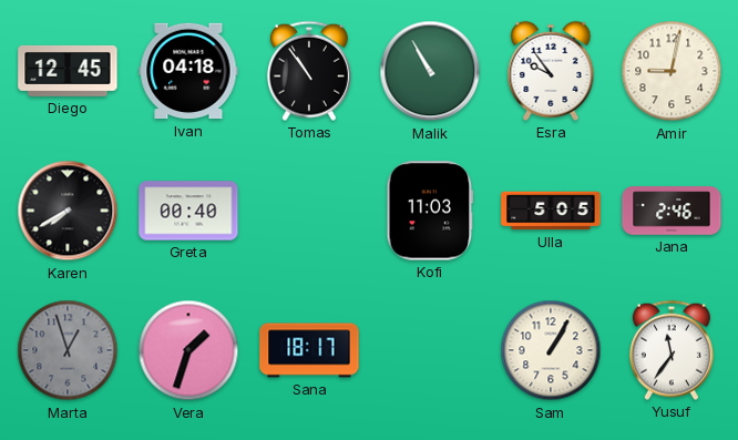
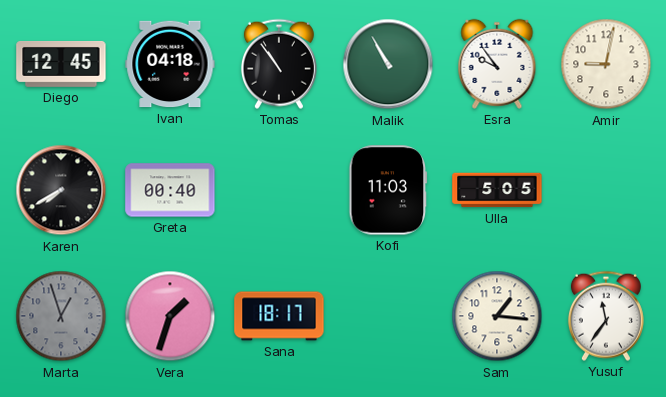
Jana: 2:46 -> none
Sam: 1:05 -> 1:16
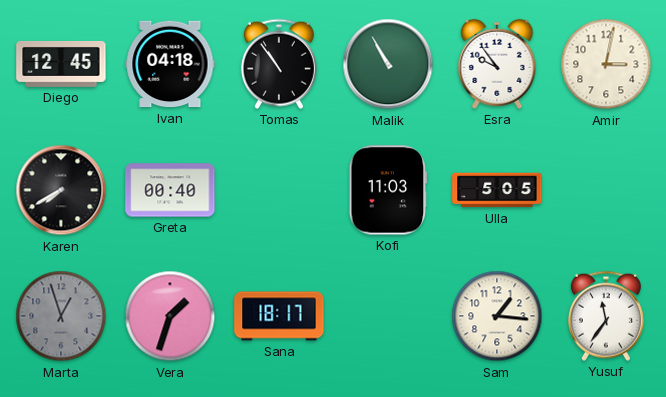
Amir: 9:02 -> 3:02
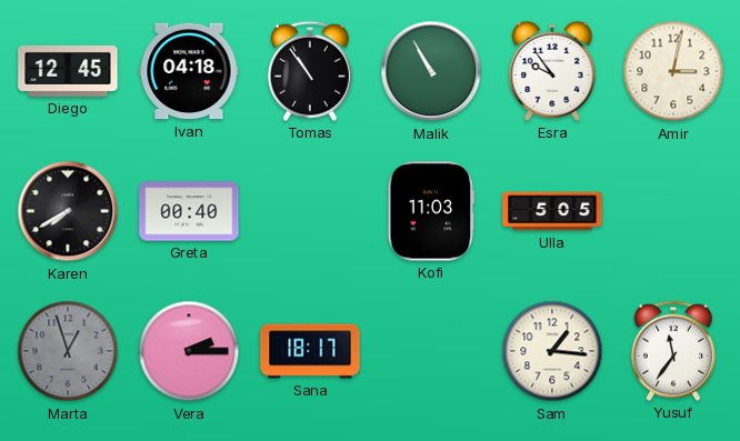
Vera: 1:33 -> 2:15
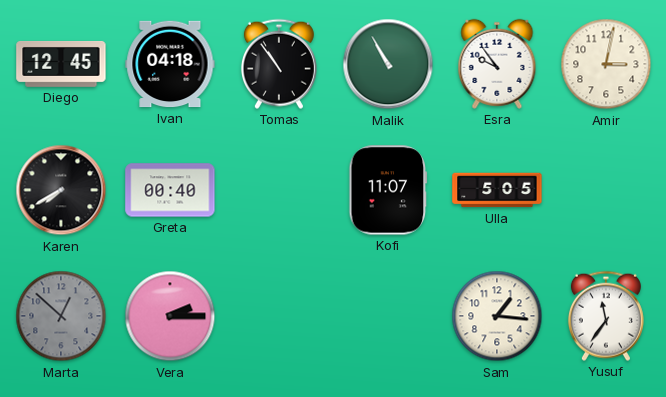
Kofi: 11:03 -> 11:07
Marta: 12:57 -> 12:52
Sana: 18:17 -> none
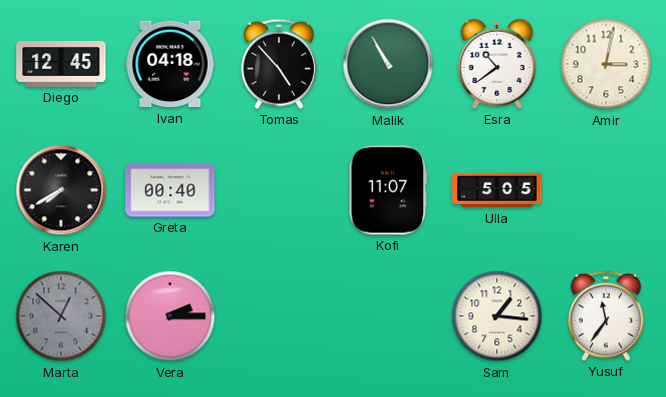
Tomas: 10:54 -> 4:53
Esra: 9:54 -> 10:39
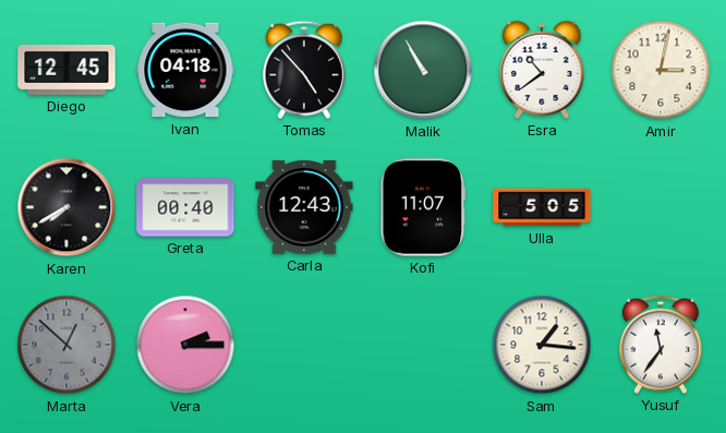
Carla: none -> 12:43
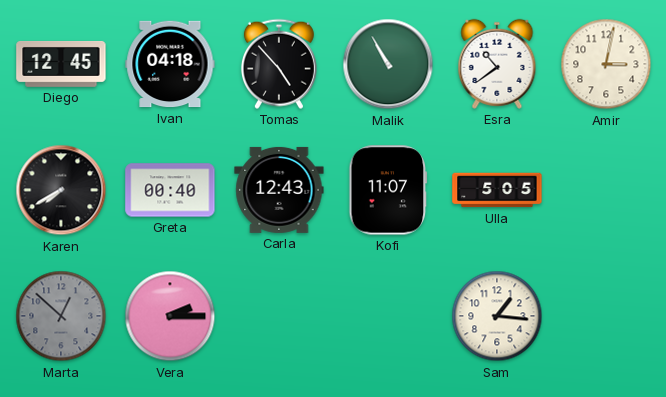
Yusuf: 11:36 -> none
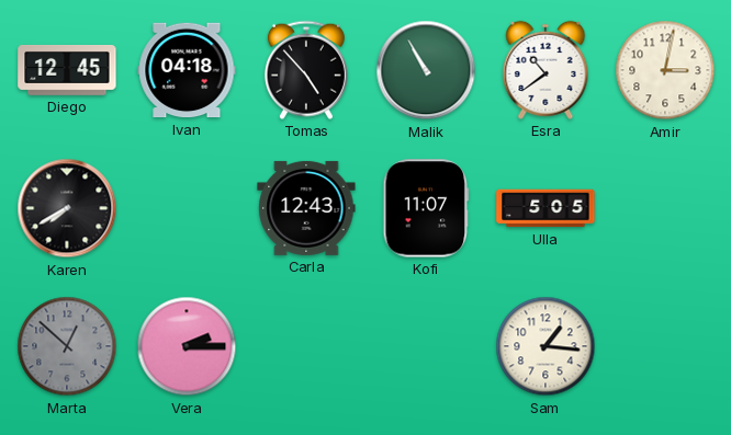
Greta: 00:40 -> none
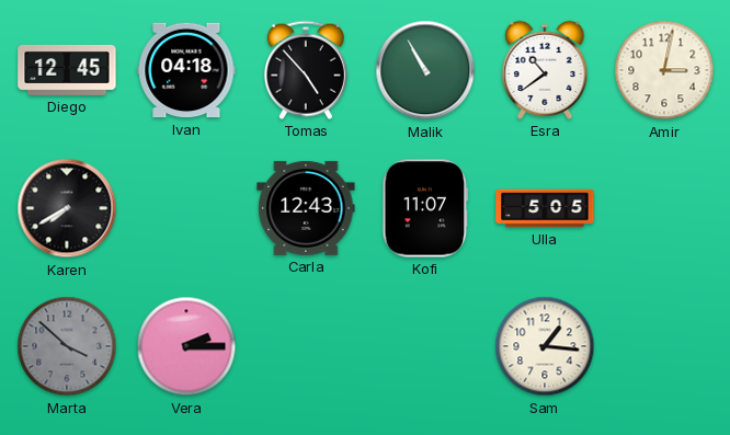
Marta: 12:52 -> 3:52
